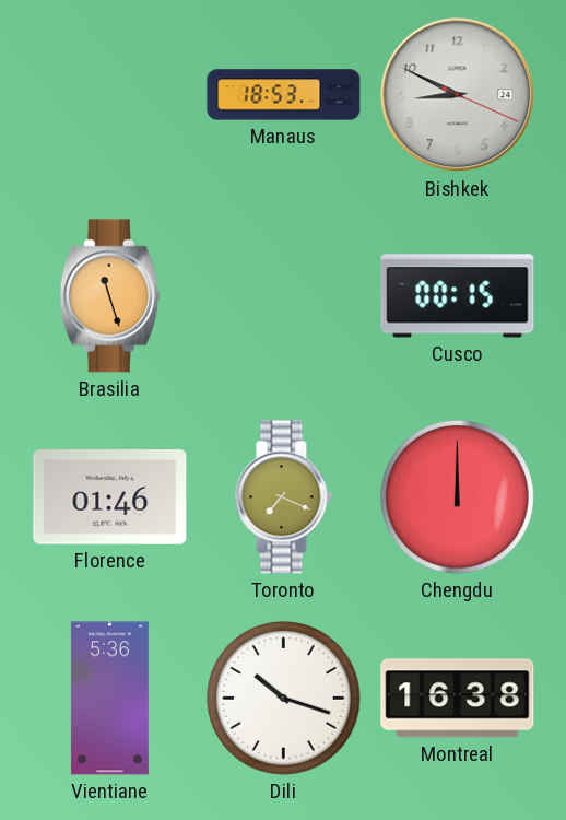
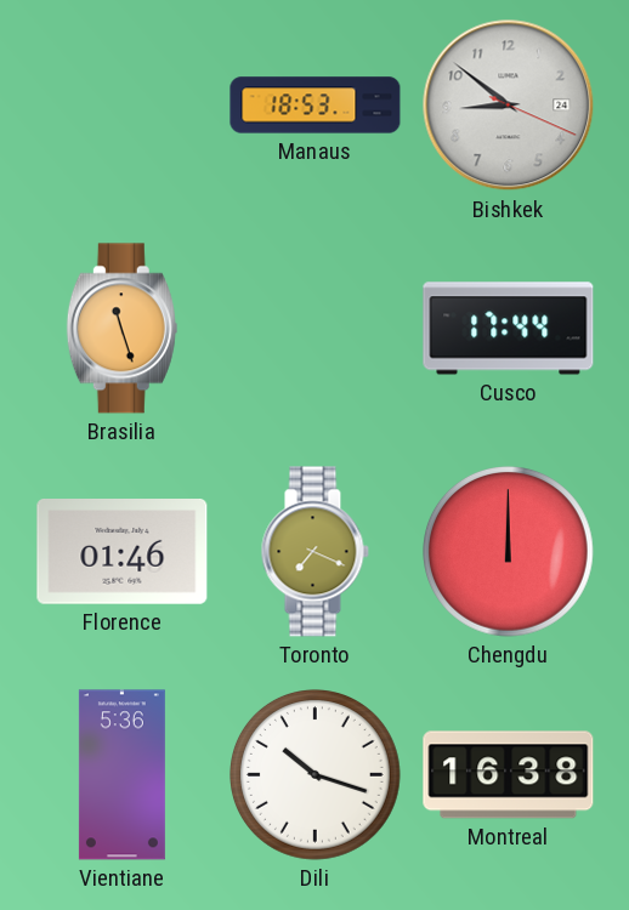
Bishkek: 8:49 -> 8:51
Cusco: 00:15 -> 17:44
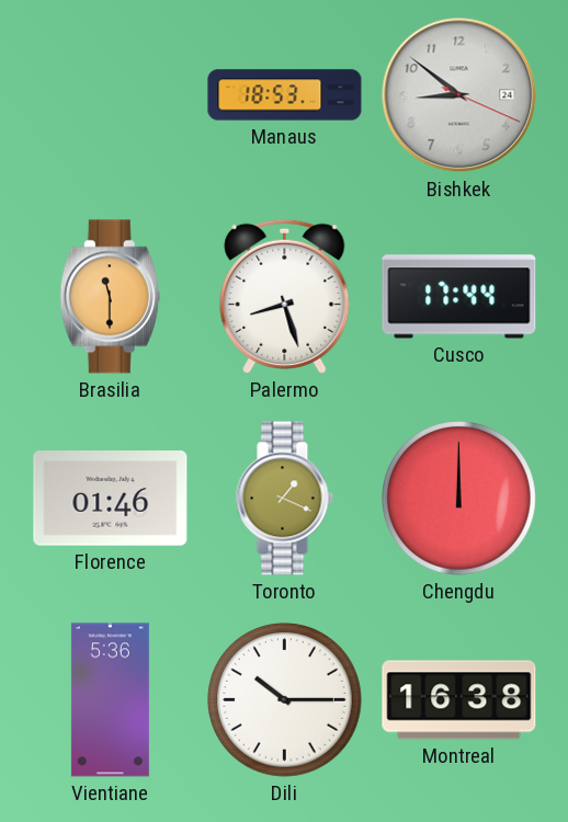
Brasilia: 11:27 -> 11:30
Palermo: none -> 8:27
Toronto: 7:19 -> 1:19
Dili: 10:18 -> 10:15
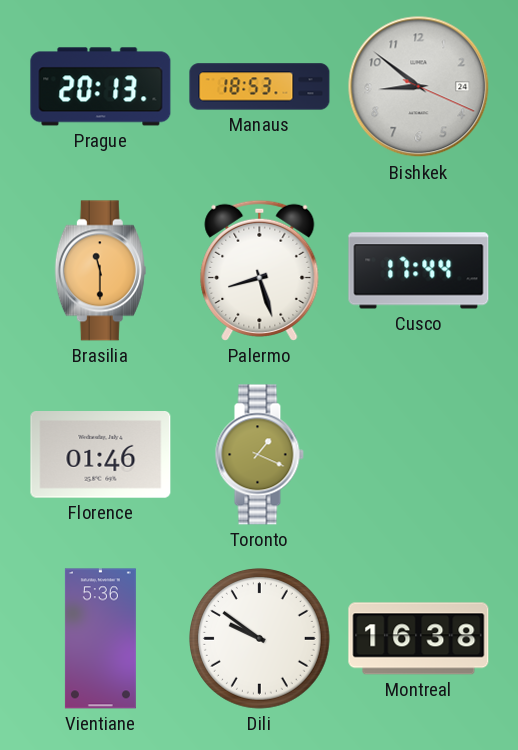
Prague: none -> 20:13
Chengdu: 12:00 -> none
Dili: 10:15 -> 9:51
